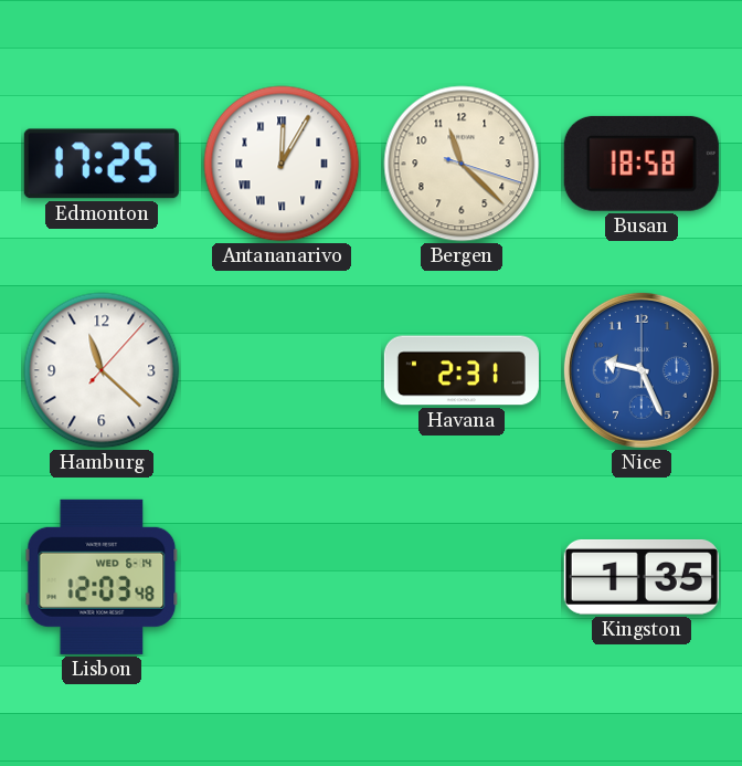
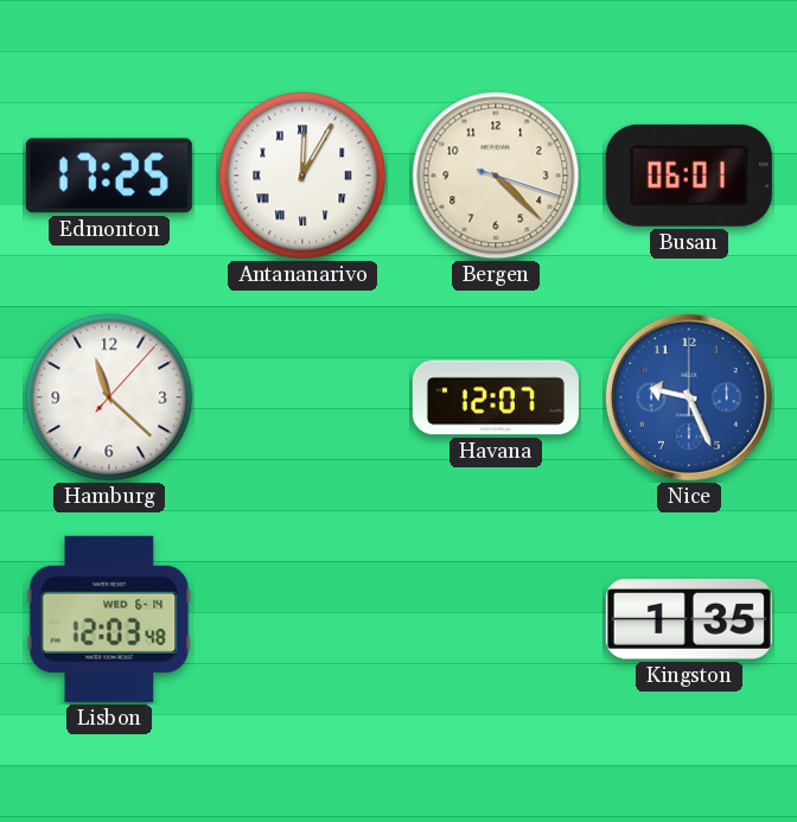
Bergen: 11:22 -> 4:22
Busan: 18:58 -> 06:01
Havana: 2:31 -> 12:07
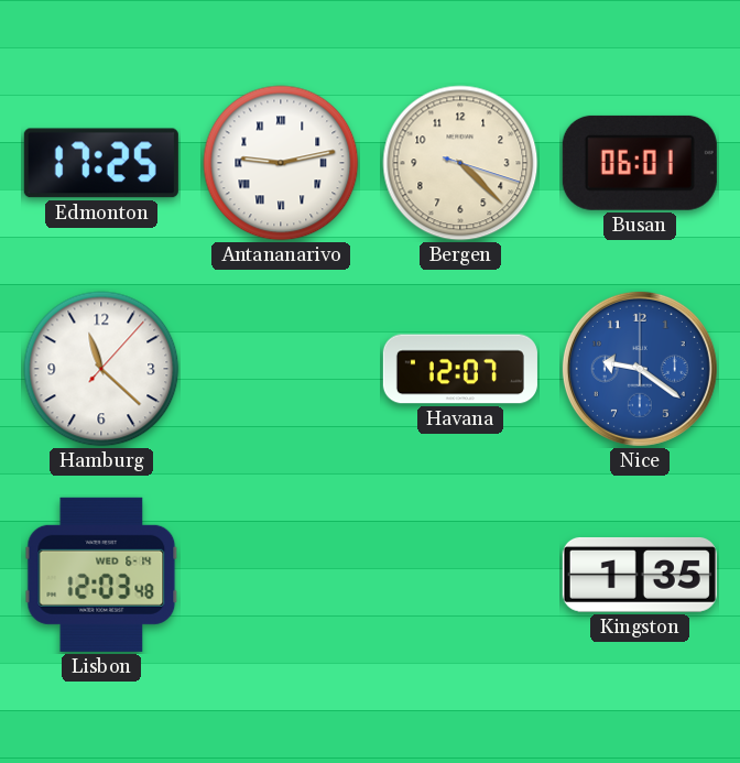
Antananarivo: 12:05 -> 9:13
Nice: 9:26 -> 9:21
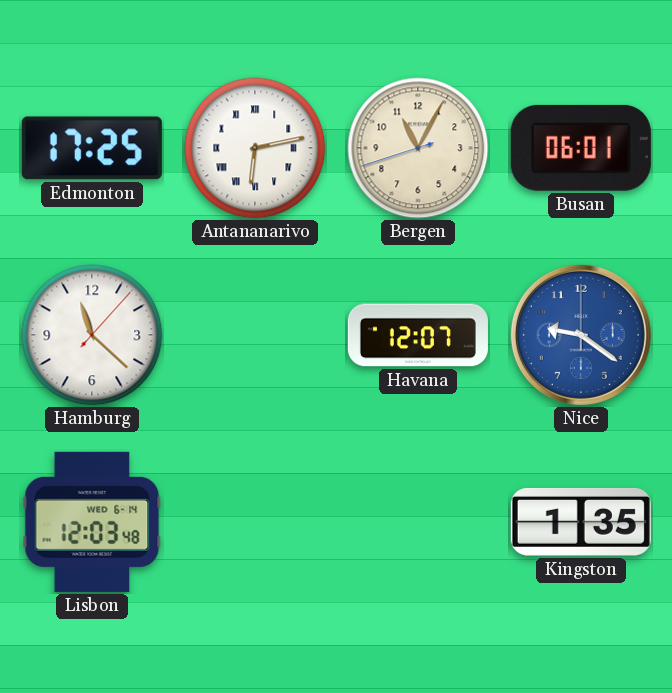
Antananarivo: 9:13 -> 6:13
Bergen: 4:22 -> 11:04
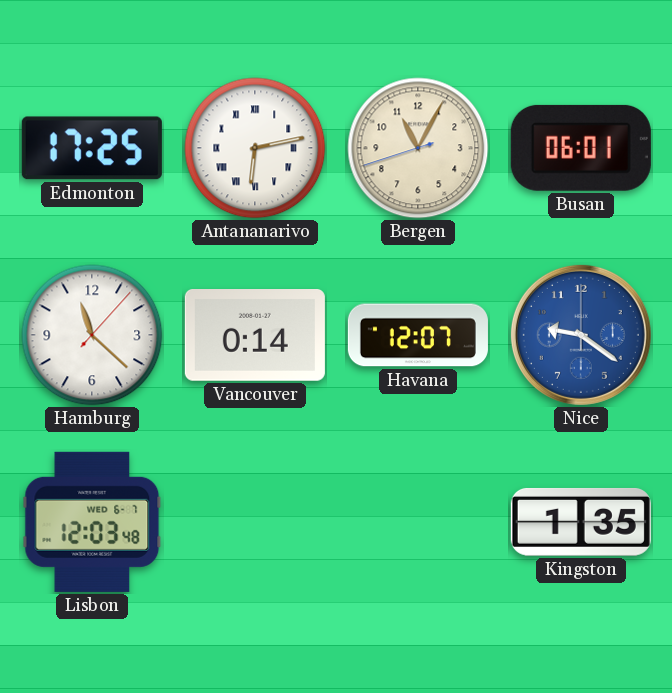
Vancouver: none -> 0:14
Lisbon date: WED 6-14 -> WED 6-7
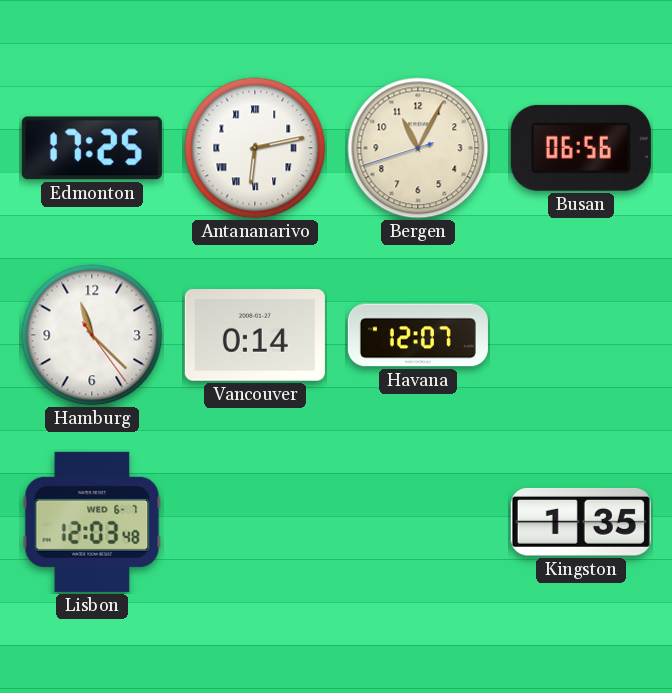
Busan: 06:01 -> 06:56
Hamburg: 11:22:07 -> 11:22:24
Nice: 9:21 -> none
